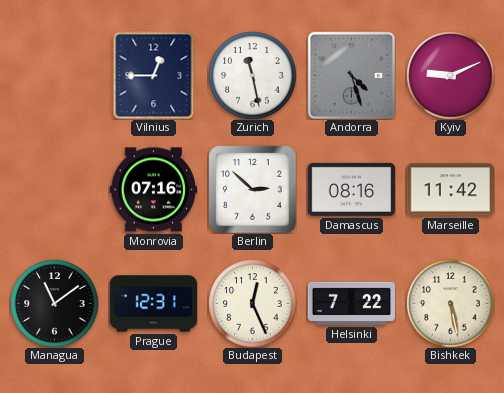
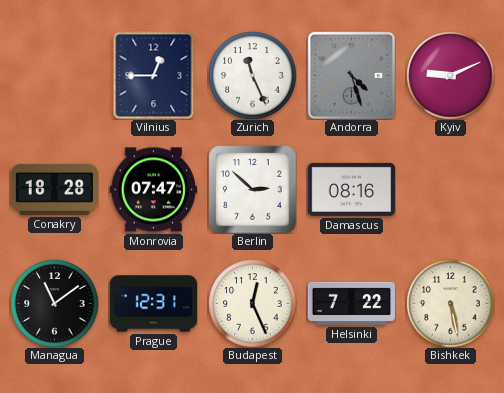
Zurich: 11:28 -> 11:26
Conakry: none -> 18:28
Monrovia: 07:16 -> 07:47
Marseille: 11:42 -> none
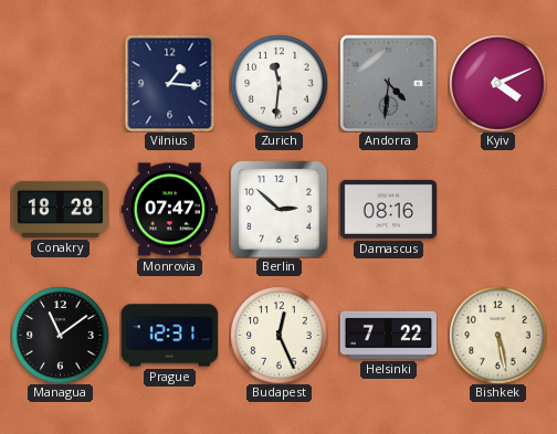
Vilnius: 12:45 -> 1:16
Zurich: 11:26 -> 11:31
Andorra: 4:27 -> 4:31
Kyiv: 9:11 -> 4:11
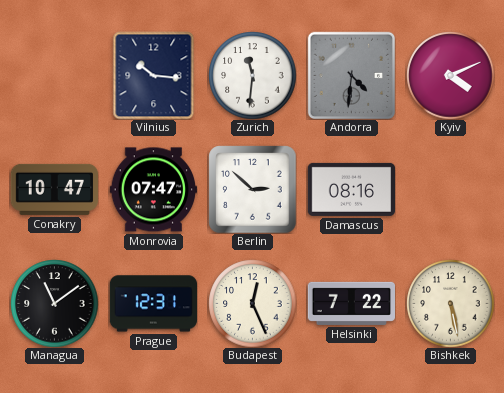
Vilnius: 1:16 -> 10:16
Conakry: 18:28 -> 10:47
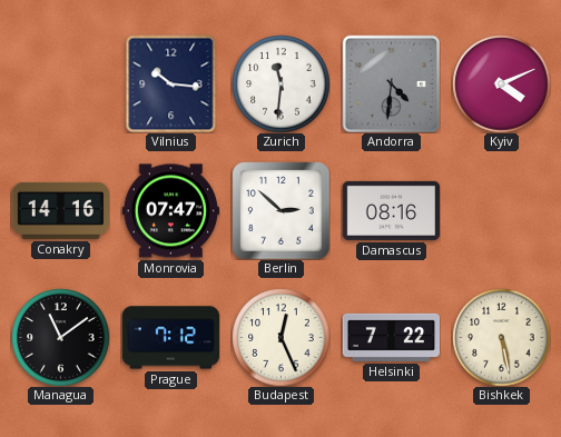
Conakry: 10:47 -> 14:16
Prague: 12:31 -> 7:12
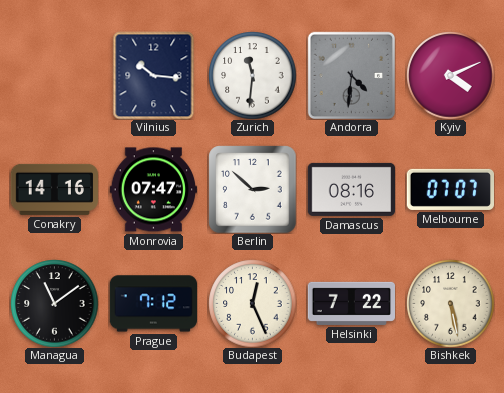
Melbourne: none -> 07:07
